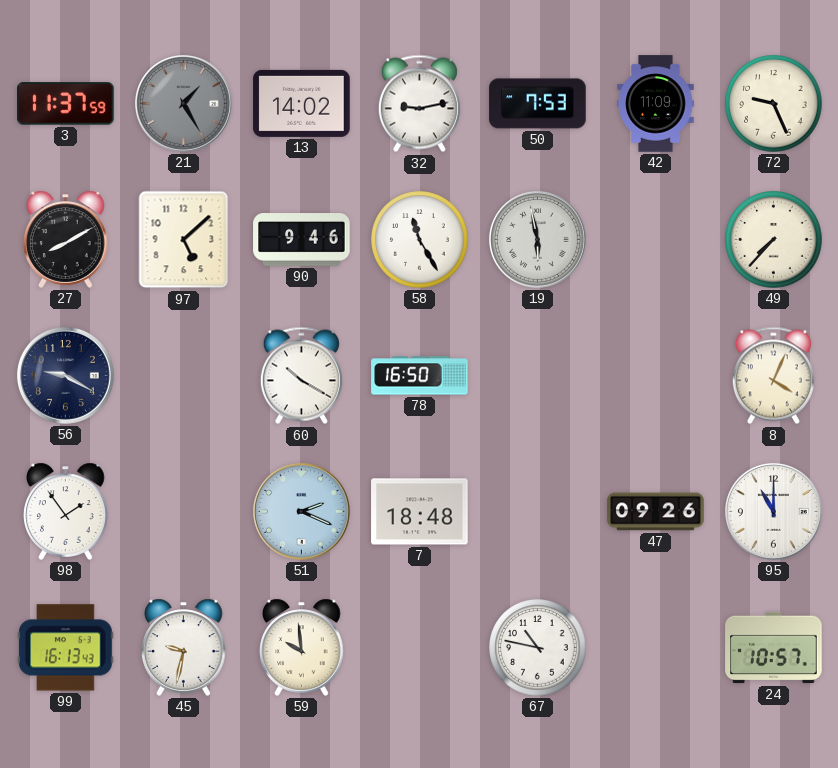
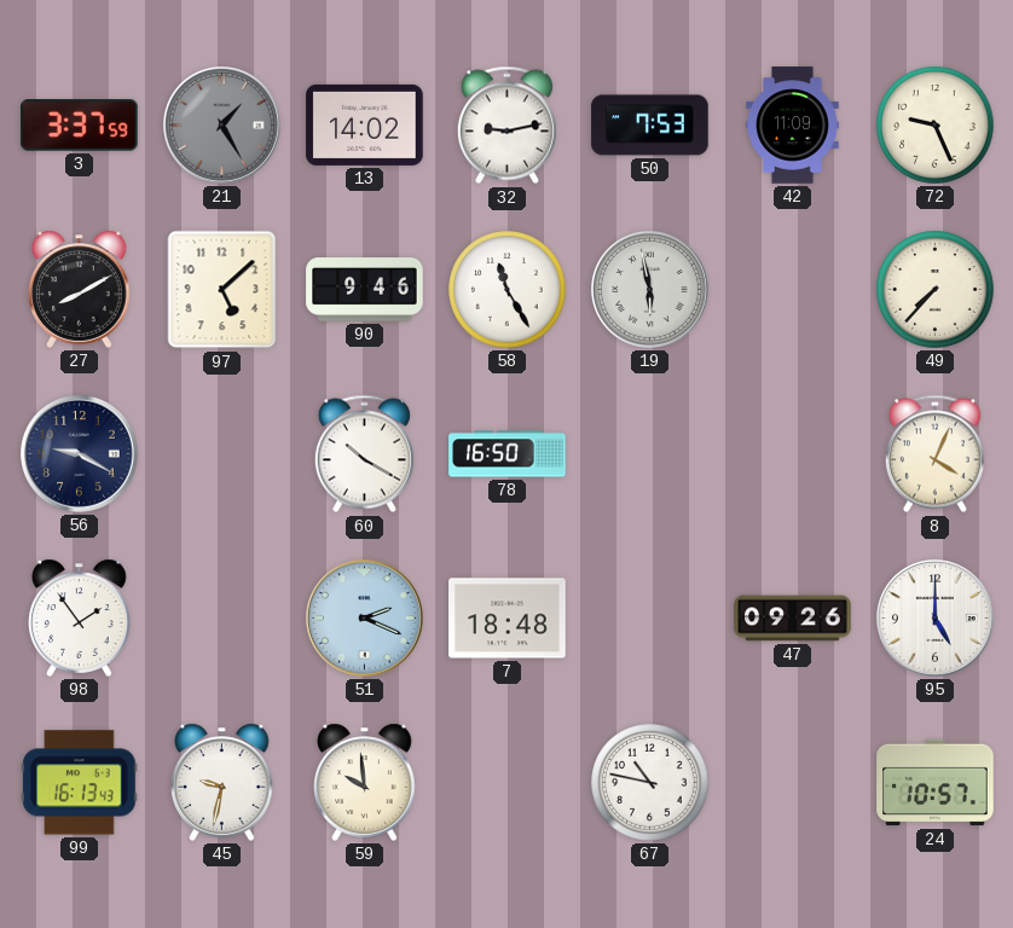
3: 11:37 -> 3:37
95: 11:00 -> 5:00
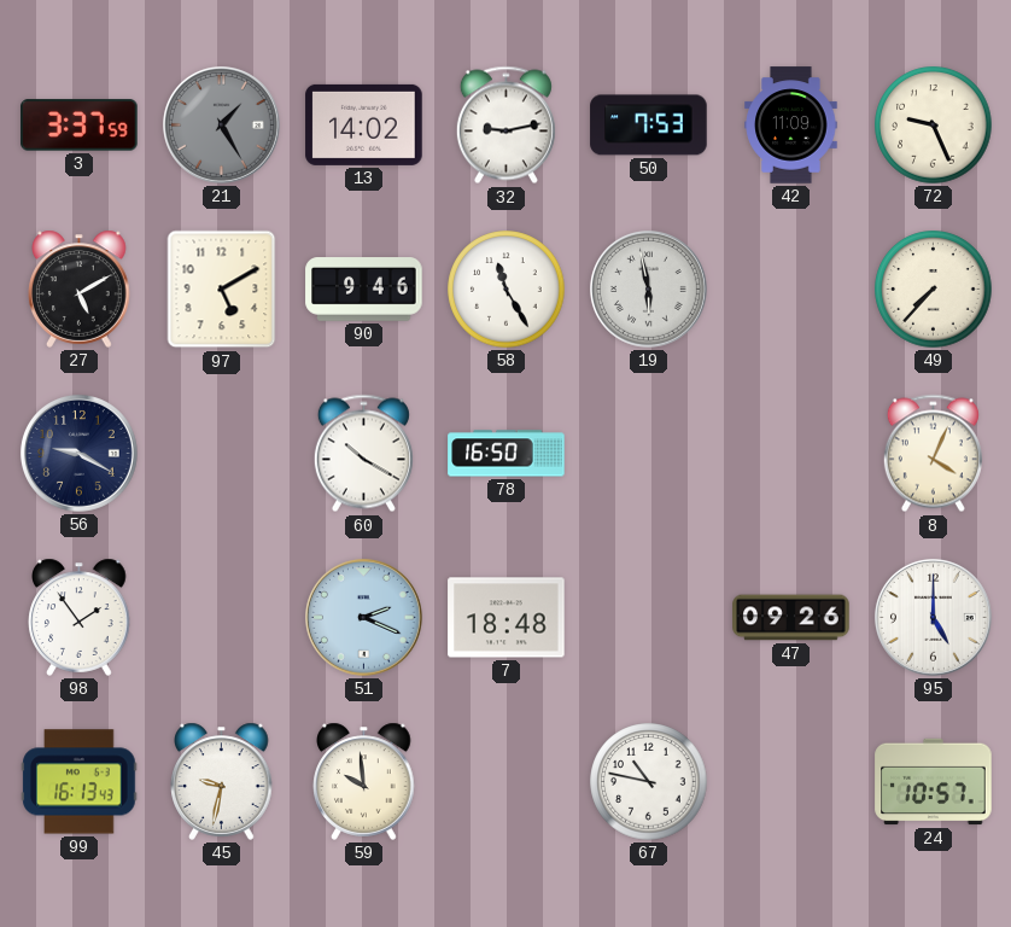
27: 8:10 -> 5:10
97: 5:08 -> 5:10
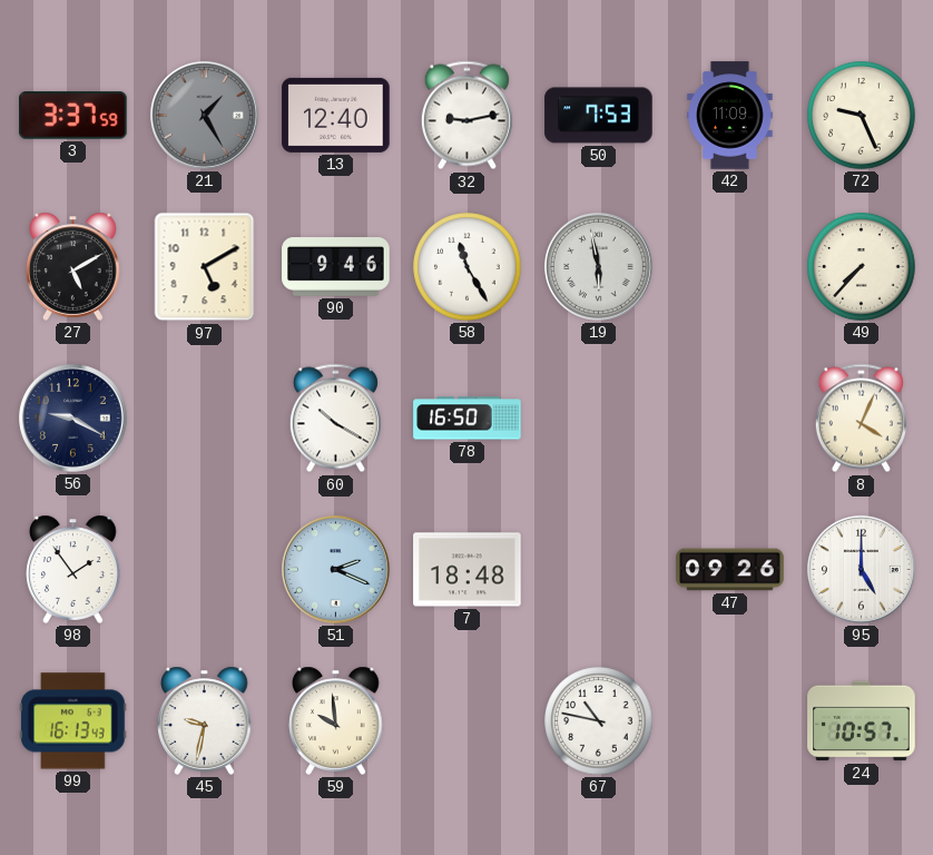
13: 14:02 -> 12:40
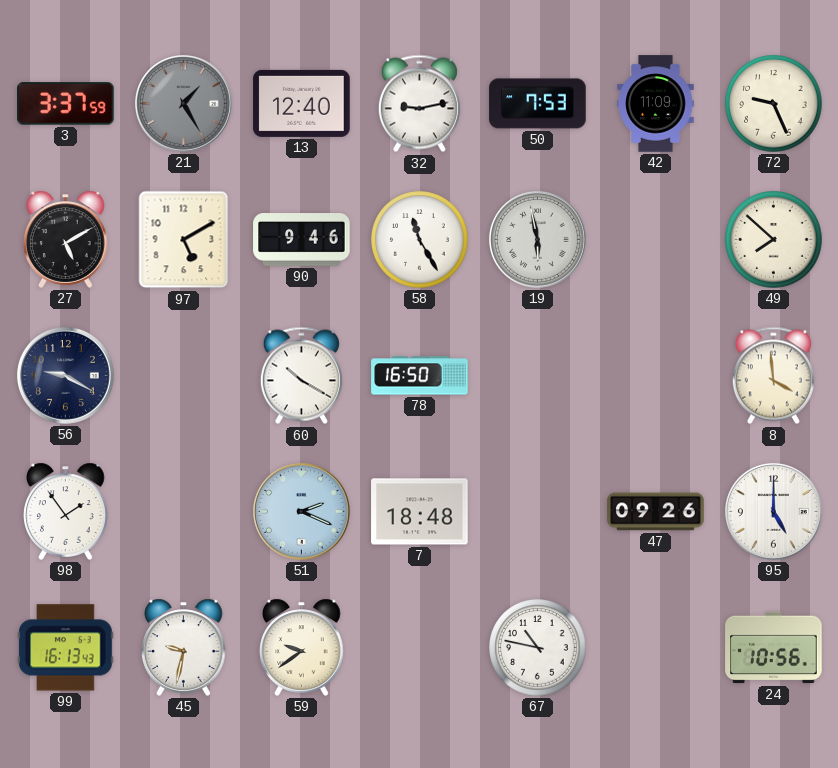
49: 7:37 -> 7:52
8: 4:04 -> 3:59
59: 9:59 -> 9:39
24: 10:57 -> 10:56
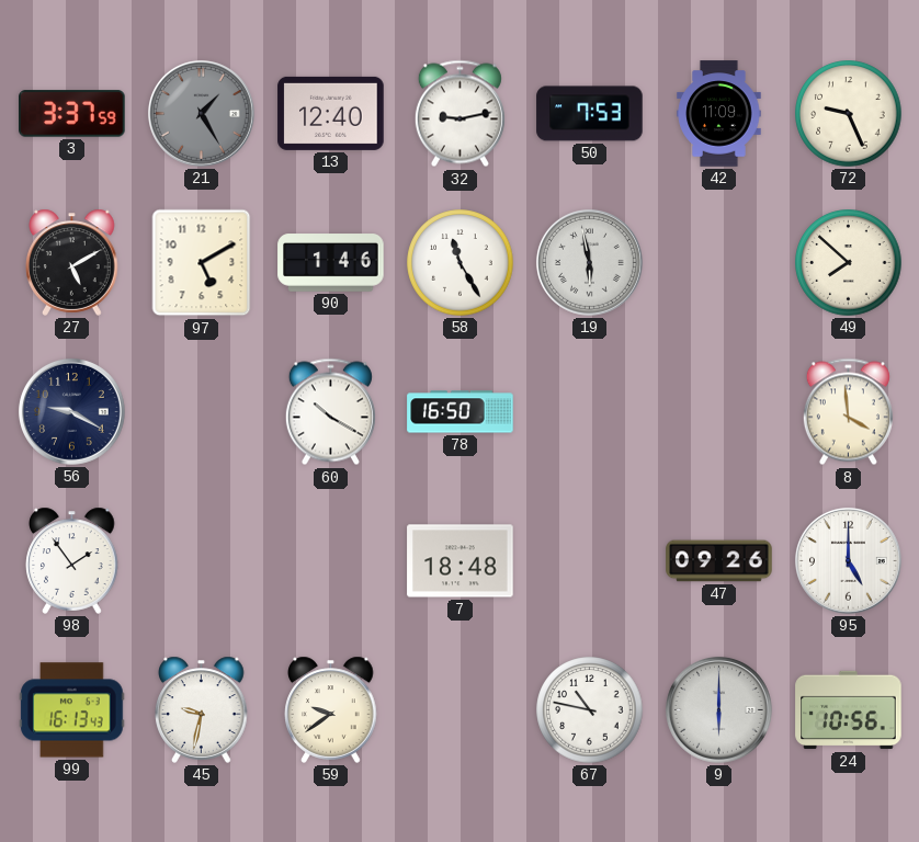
90: 9:46 -> 1:46
51: 2:19 -> none
9: none -> 6:00
